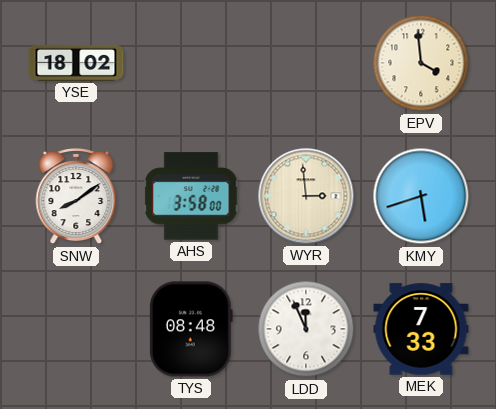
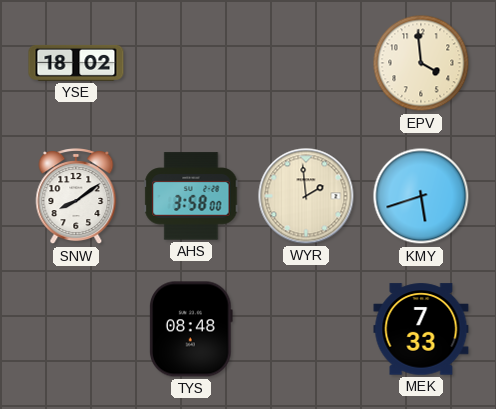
WYR: 2:59 -> 1:59
LDD: 11:56 -> none
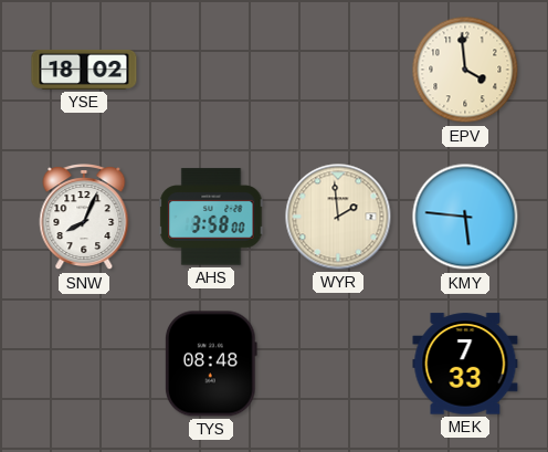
SNW: 8:09 -> 8:04
KMY: 5:42 -> 5:46
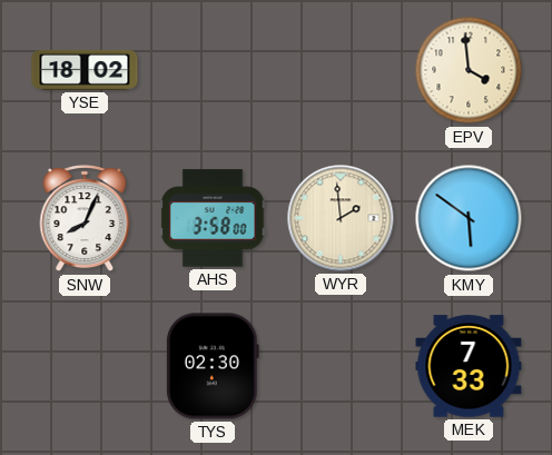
KMY: 5:46 -> 5:51
TYS: 08:48 -> 02:30
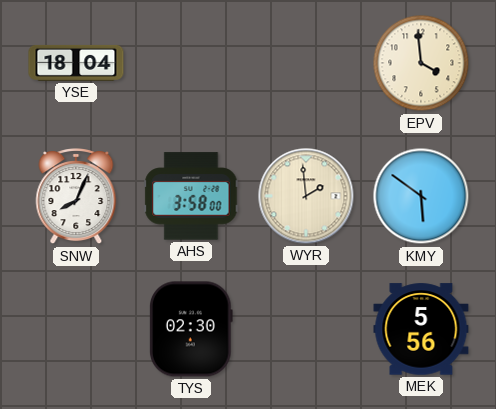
YSE: 18:02 -> 18:04
MEK: 7:33 -> 5:56
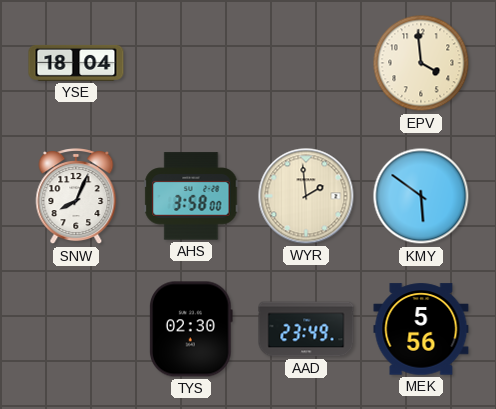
AAD: none -> 23:49
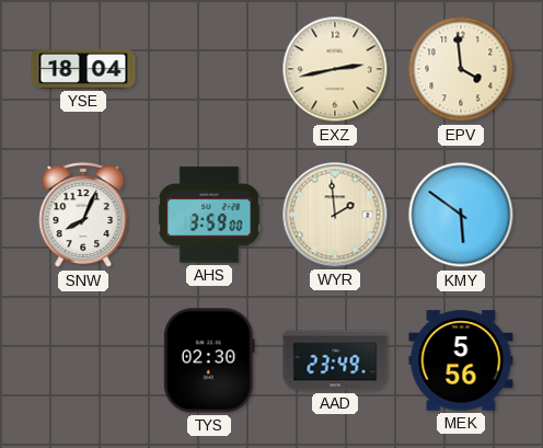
EXZ: none -> 2:43
AHS: 3:58 -> 3:59
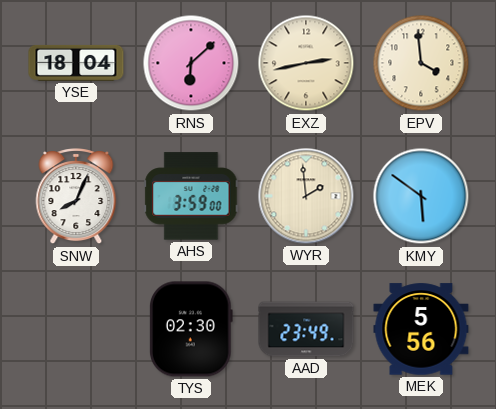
RNS: none -> 6:08
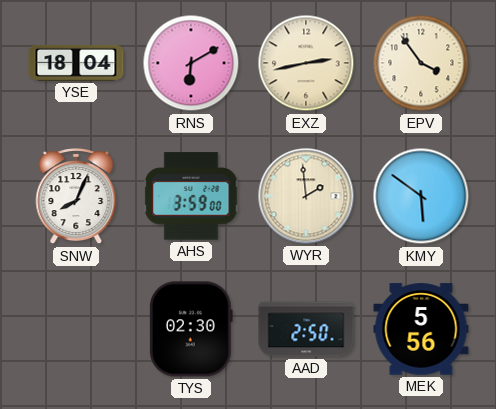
RNS: 6:08 -> 6:10
EPV: 3:59 -> 3:54
AAD: 23:49 -> 2:50
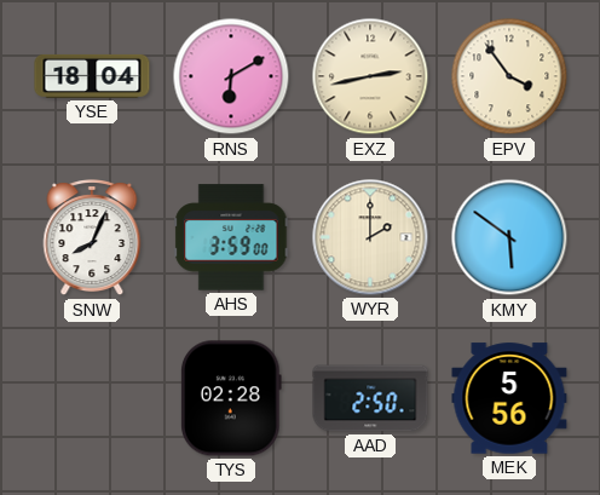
WYR: 1:59 -> 2:00
TYS: 02:30 -> 02:28
